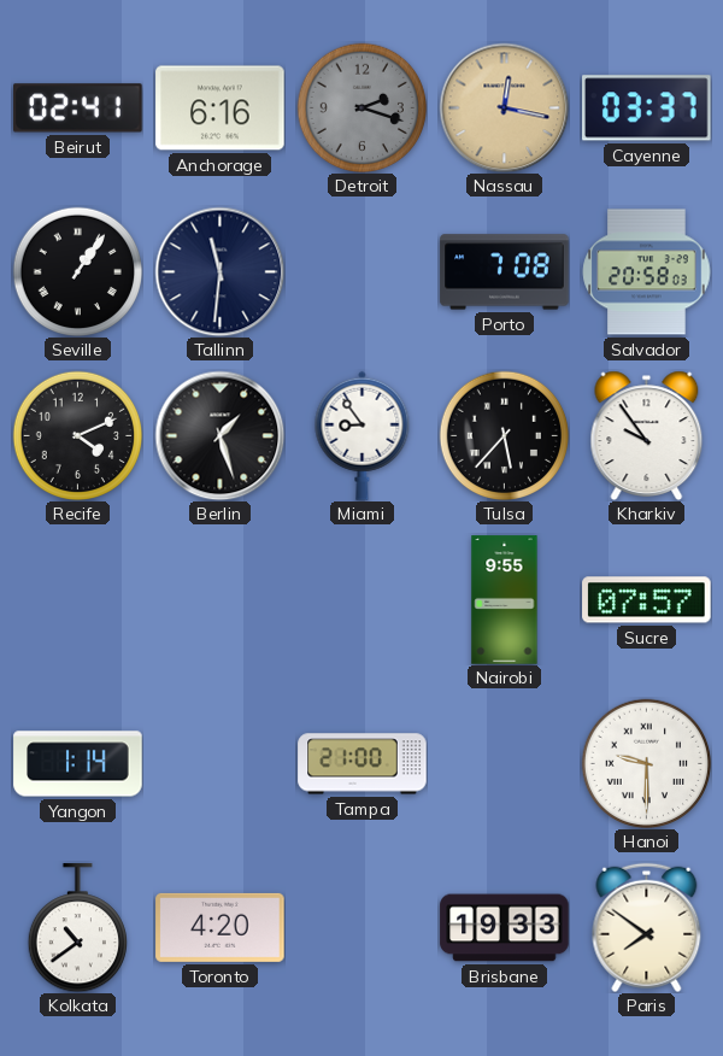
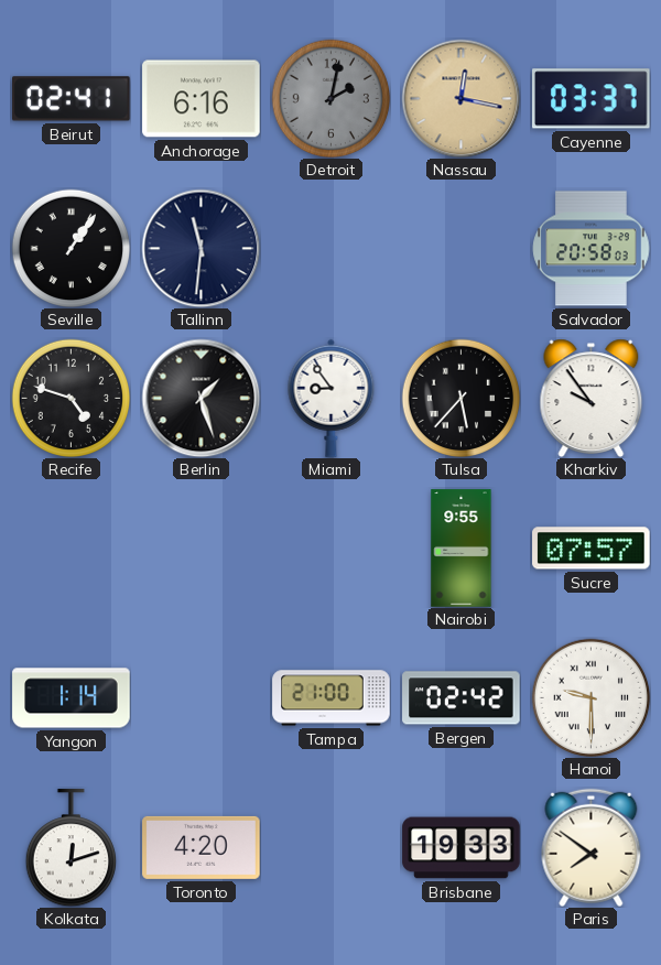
Detroit: 2:18 -> 2:02
Porto: 7:08 -> none
Recife: 4:11 -> 4:48
Bergen: none -> 02:42
Kolkata: 10:39 -> 12:12
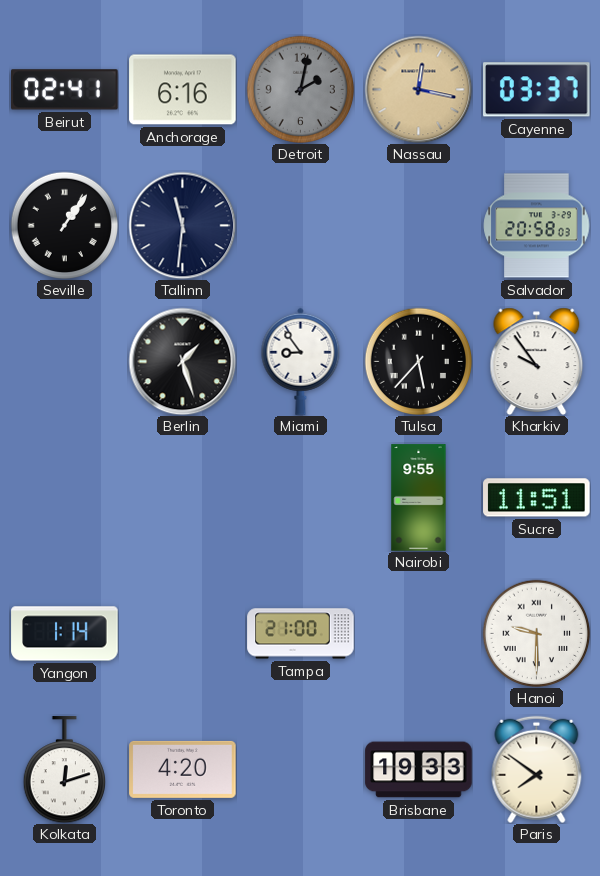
Recife: 4:48 -> none
Sucre: 07:57 -> 11:51
Bergen: 02:42 -> none
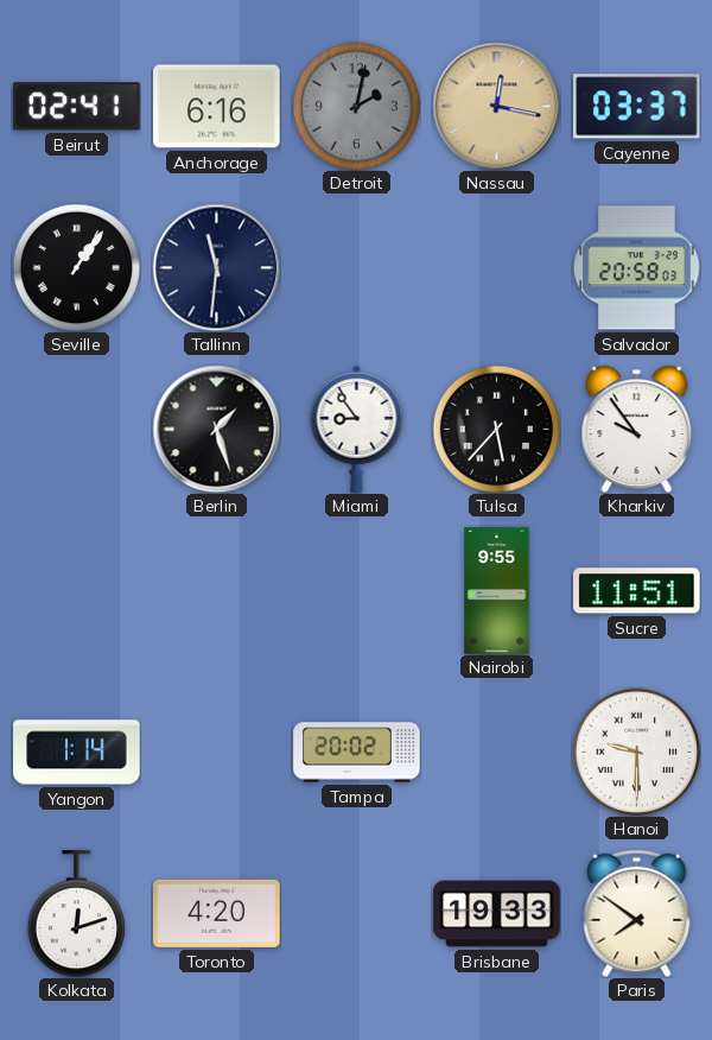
Tampa: 21:00 -> 20:02
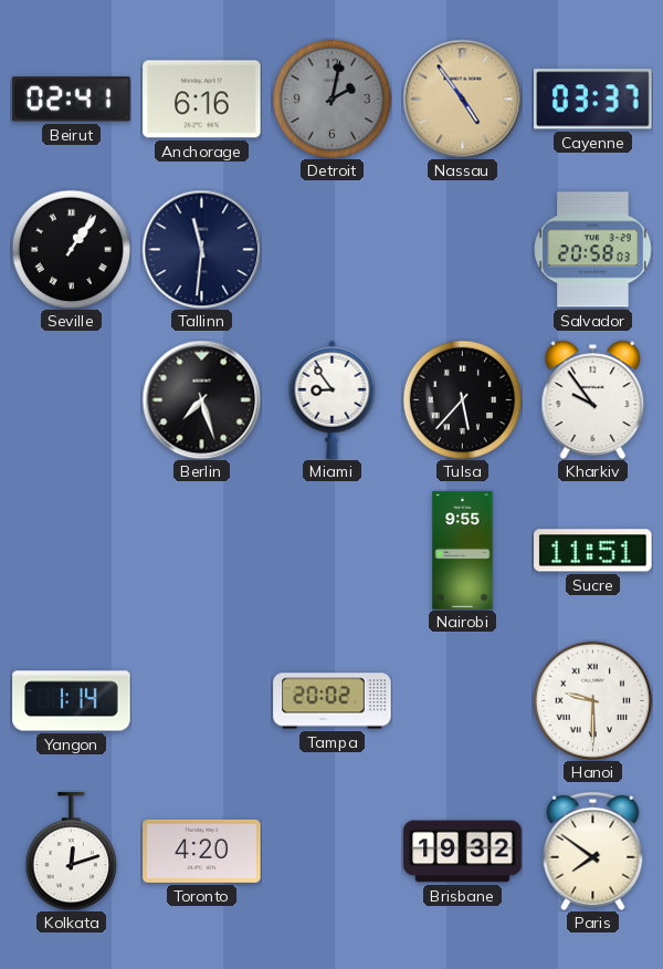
Nassau: 12:17 -> 4:54
Berlin: 1:27 -> 7:27
Brisbane: 19:33 -> 19:32
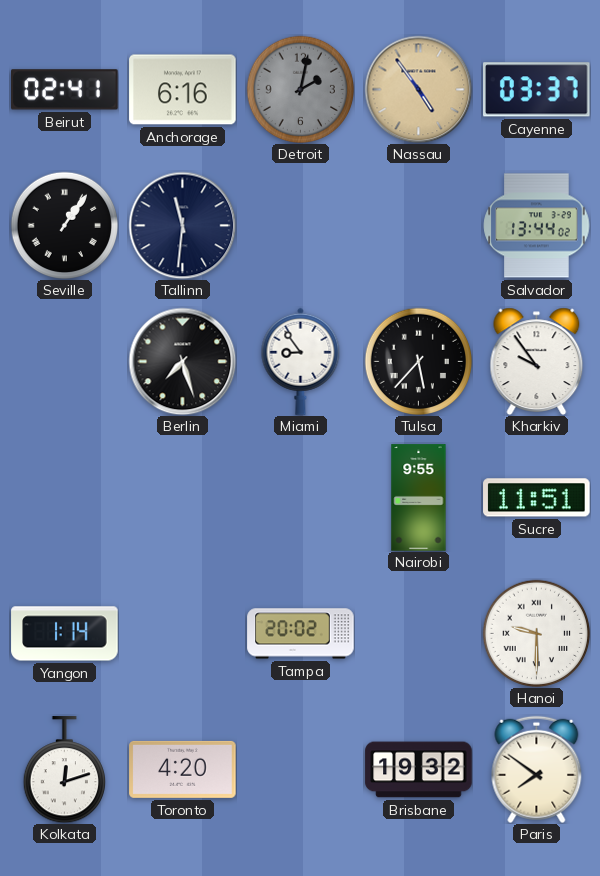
Salvador: 20:58 -> 13:44
